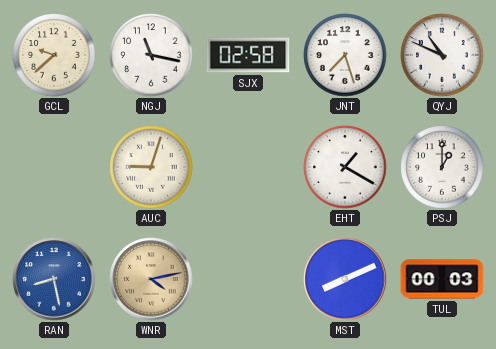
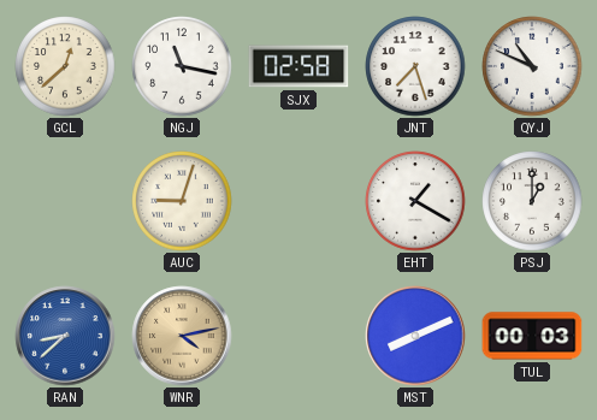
GCL: 9:38 -> 12:38
RAN: 8:28 -> 8:38
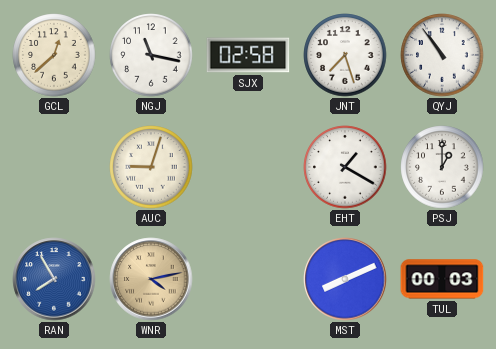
QYJ: 10:49 -> 10:54
RAN: 8:38 -> 7:55
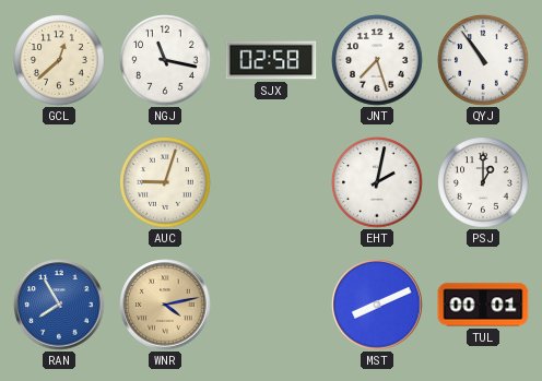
EHT: 1:20 -> 2:02
TUL: 00:03 -> 00:01
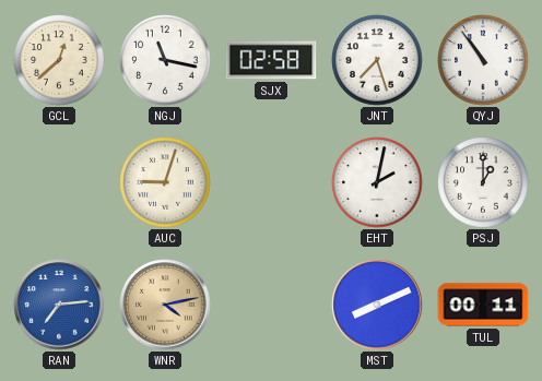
RAN: 7:55 -> 7:14
TUL: 00:01 -> 00:11
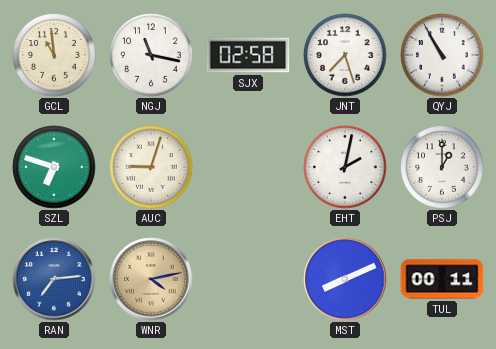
GCL: 12:38 -> 10:59
QYJ: 10:54 -> 10:55
SZL: none -> 6:48
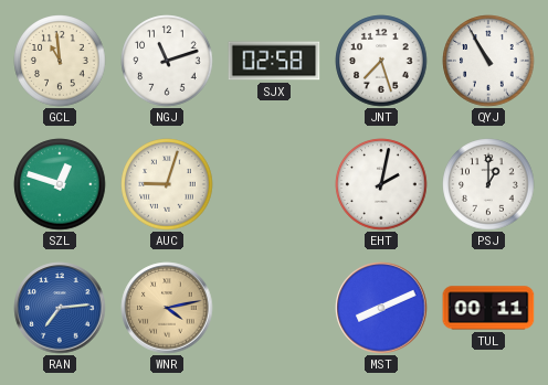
NGJ: 11:17 -> 11:12
SZL: 6:48 -> 12:48
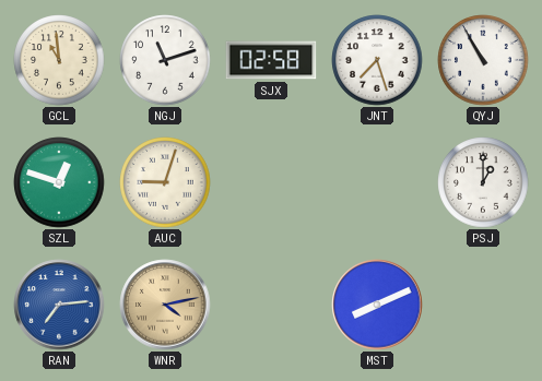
EHT: 2:02 -> none
TUL: 00:11 -> none
